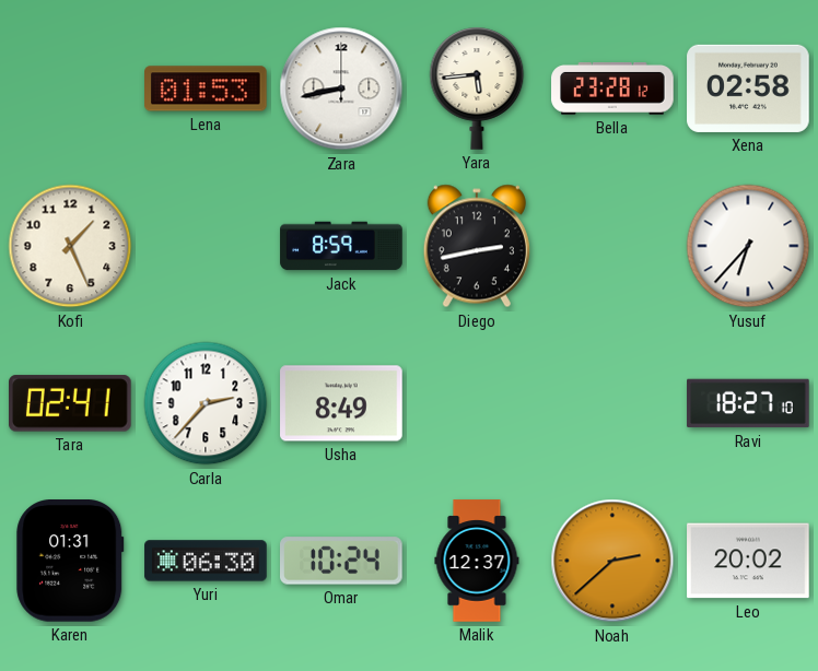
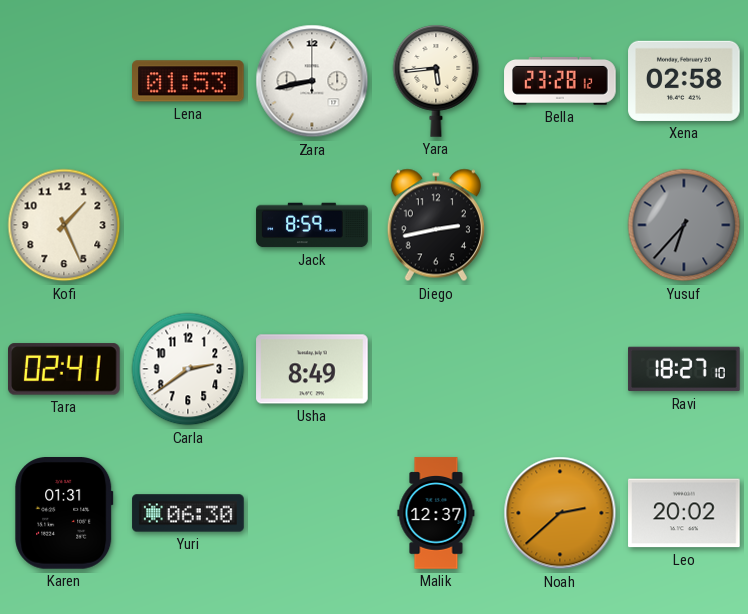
Yusuf dial: white -> grey
Carla: 2:37 -> 2:39
Omar: 10:24 -> none
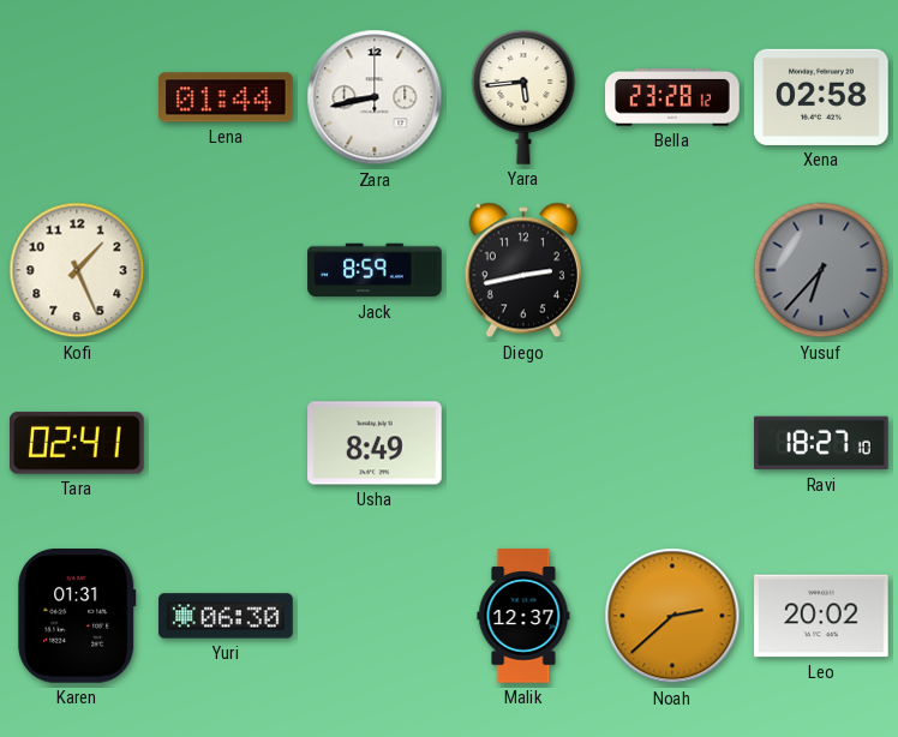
Lena: 01:53 -> 01:44
Carla: 2:39 -> none
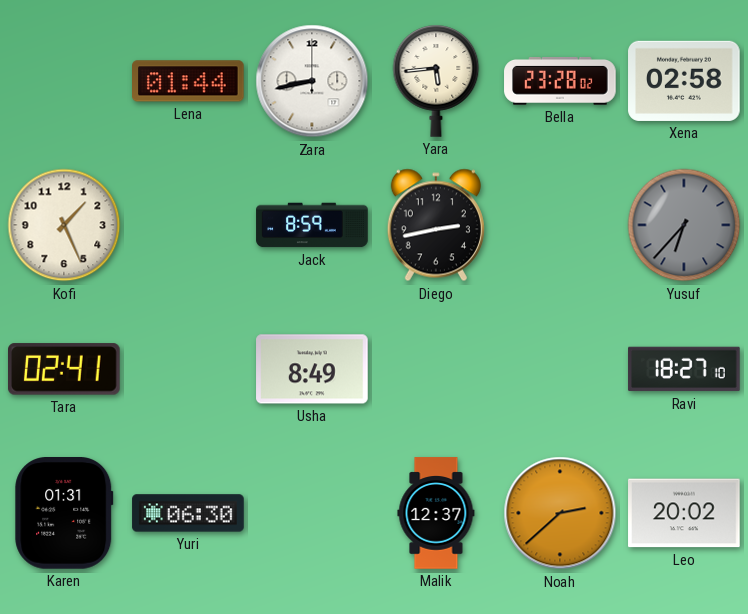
Bella: 23:28:12 -> 23:28:02
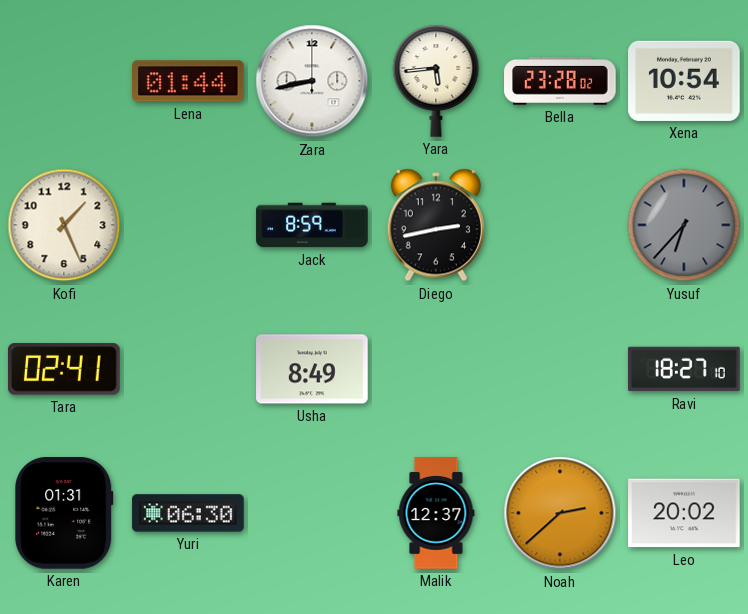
Xena: 02:58 -> 10:54
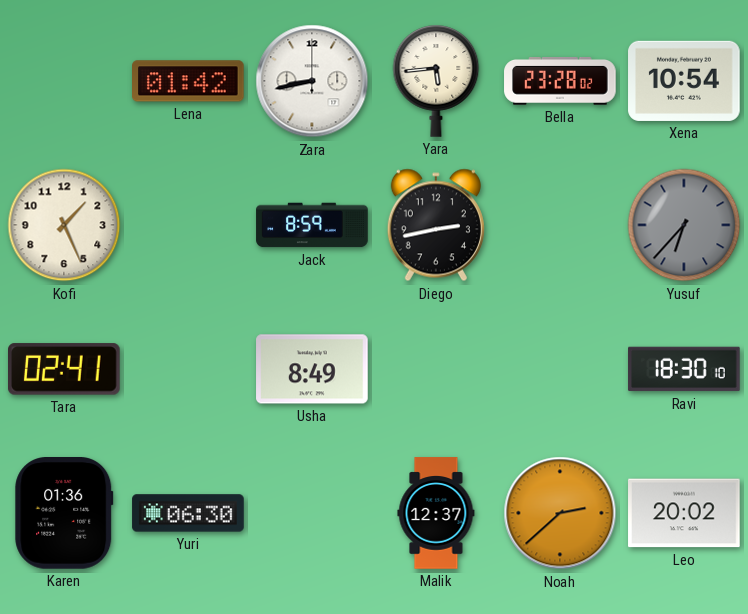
Lena: 01:44 -> 01:42
Ravi: 18:27 -> 18:30
Karen: 01:31 -> 01:36
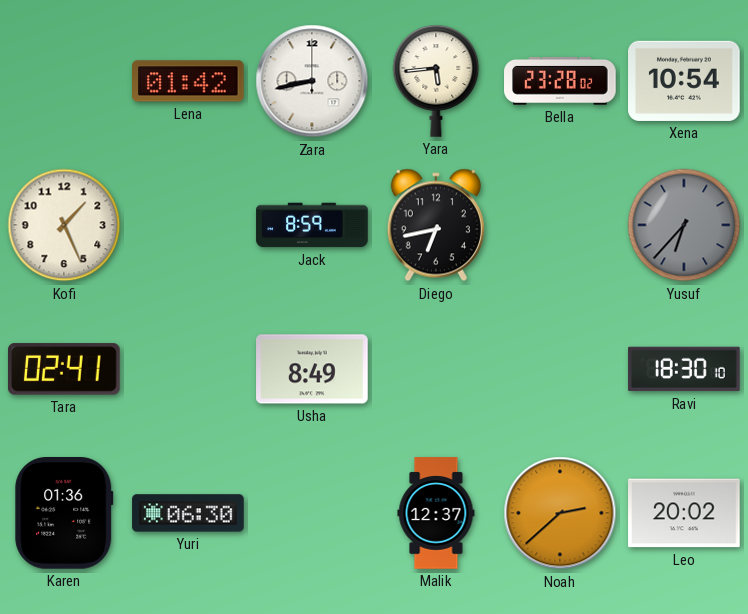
Diego: 2:43 -> 6:43
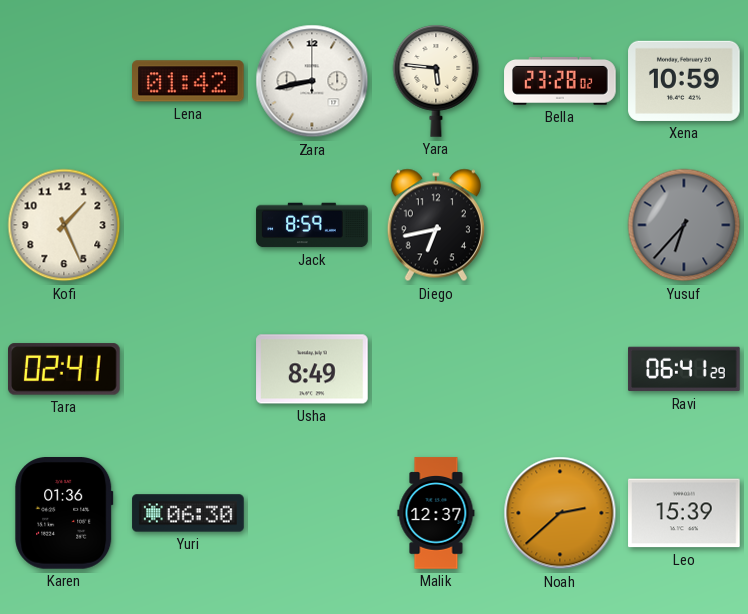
Yara: 5:44 -> 5:46
Xena: 10:54 -> 10:59
Ravi: 18:30 -> 06:41
Leo: 20:02 -> 15:39
